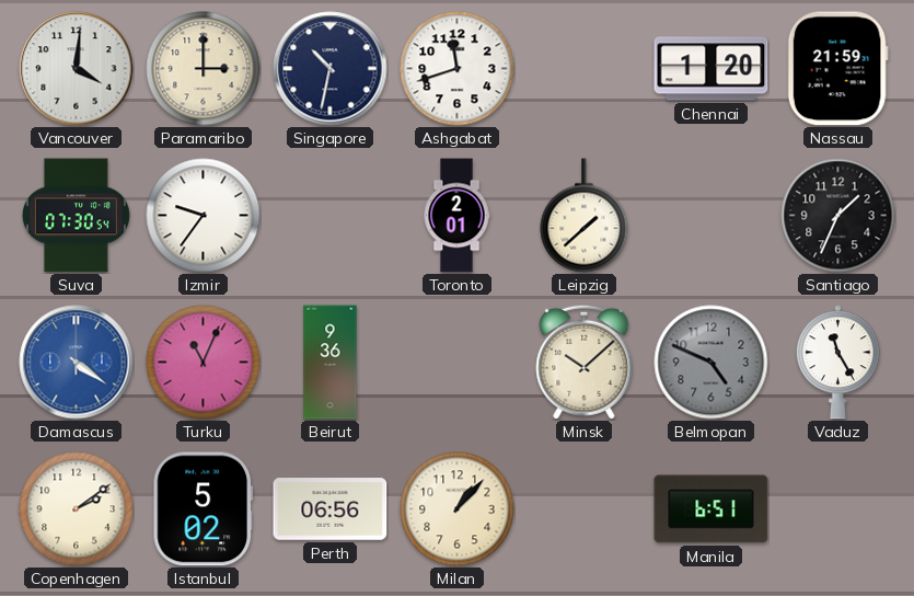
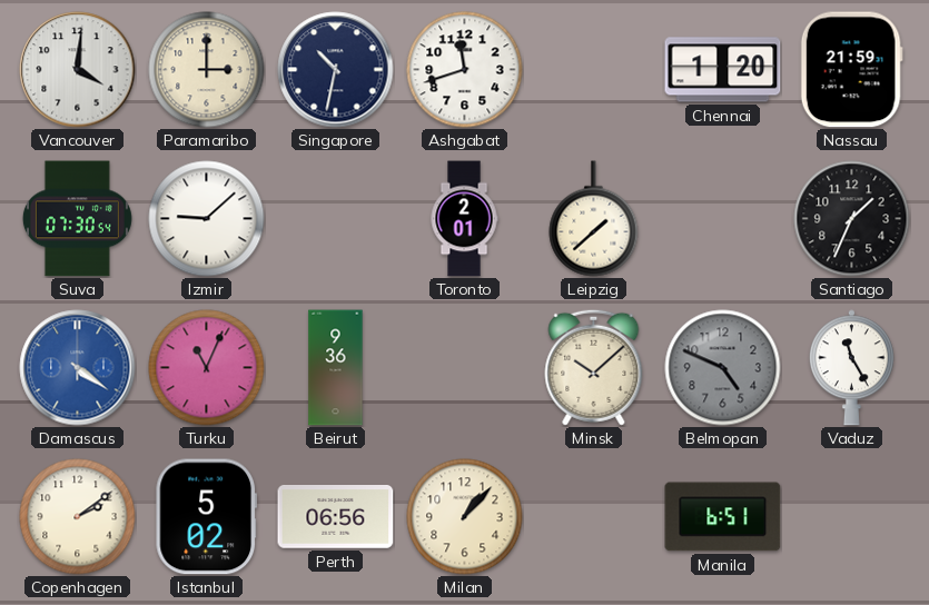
Izmir: 9:36 -> 9:08
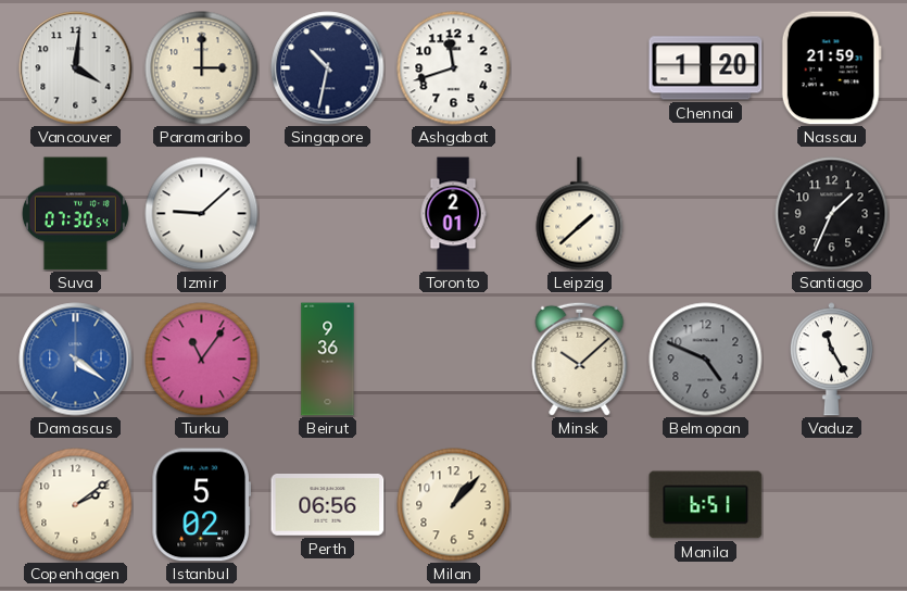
Turku: 11:04 -> 11:06
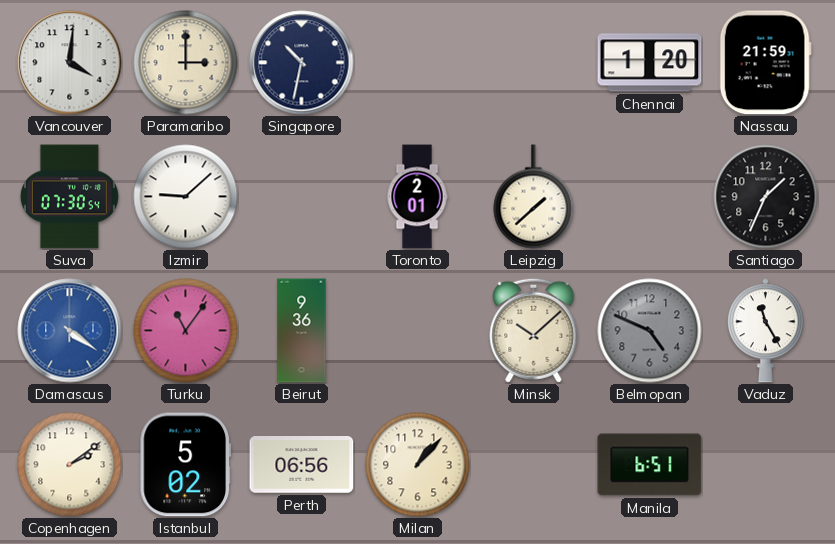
Ashgabat: 11:42 -> none
